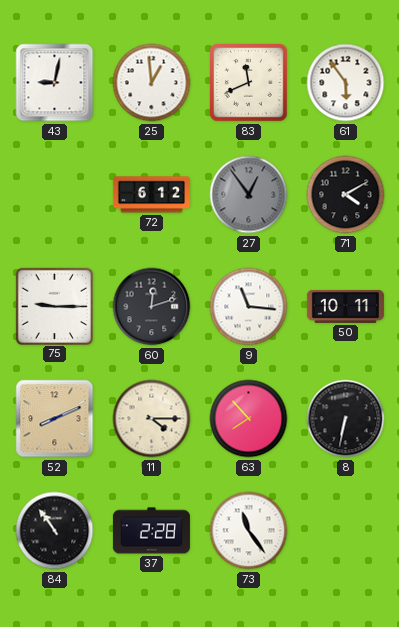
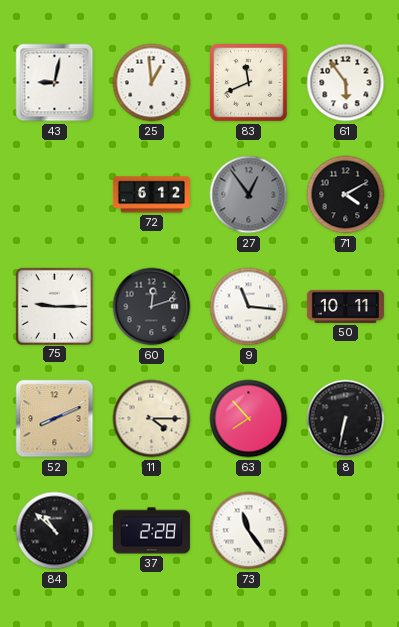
84: 10:54 -> 10:52
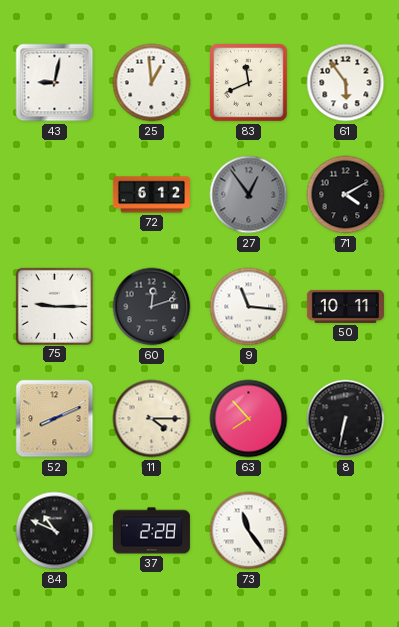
84: 10:52 -> 10:49
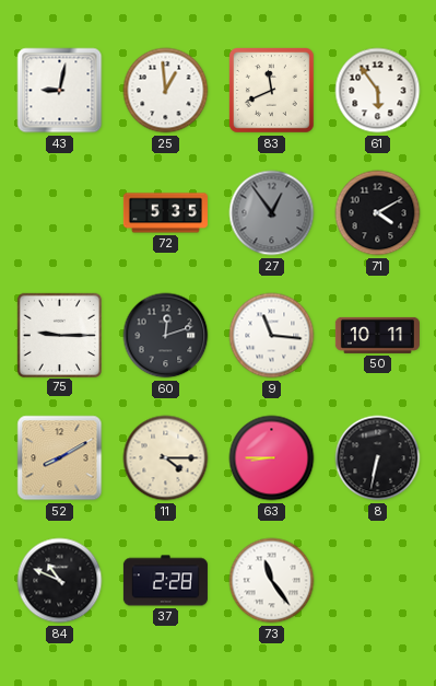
72: 6:12 -> 5:35
52: 8:11 -> 8:10
63: 7:53 -> 8:45
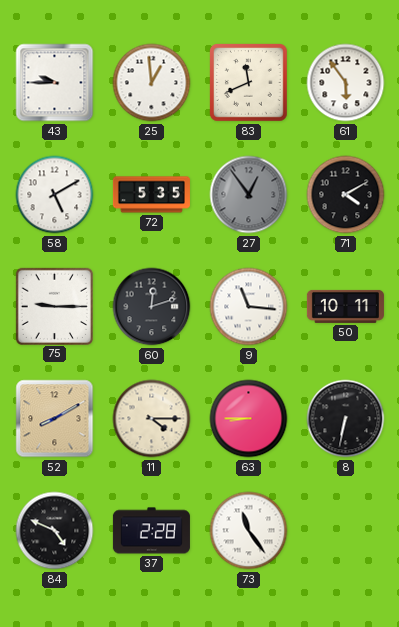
43: 9:02 -> 9:45
58: none -> 5:10
84: 10:49 -> 4:49
